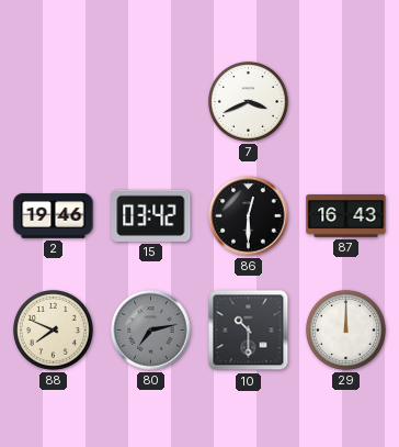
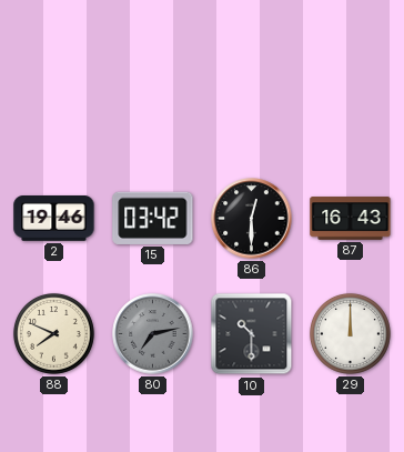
7: 3:41 -> none
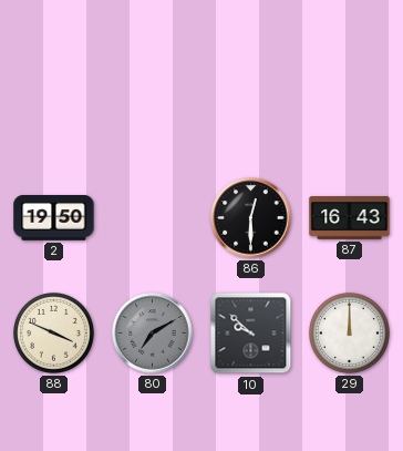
2: 19:46 -> 19:50
15: 03:42 -> none
88: 7:49 -> 3:49
80: 7:13 -> 7:10
10: 10:30 -> 9:52
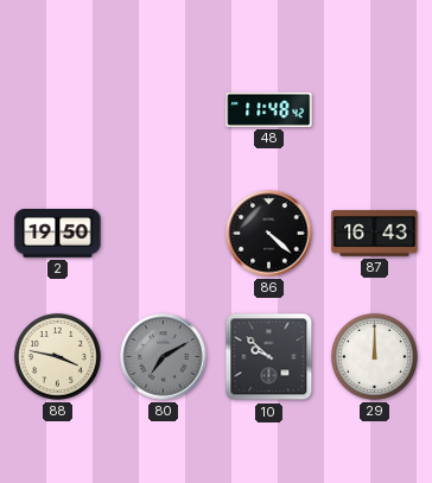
48: none -> 11:48
86: 12:30 -> 4:22
88: 3:49 -> 3:47
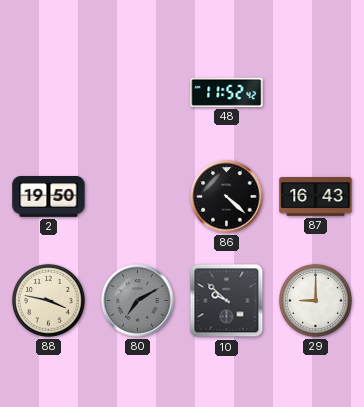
48: 11:48 -> 11:52
29: 12:00 -> 9:00
